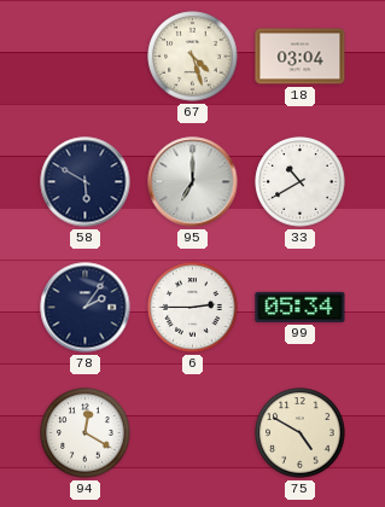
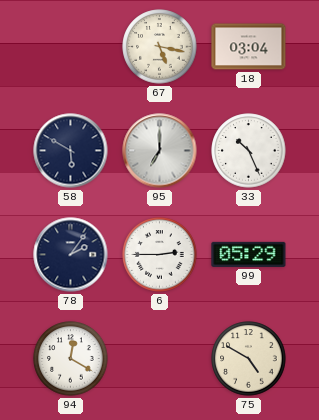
67: 4:27 -> 5:17
33: 10:40 -> 10:26
99: 05:34 -> 05:29
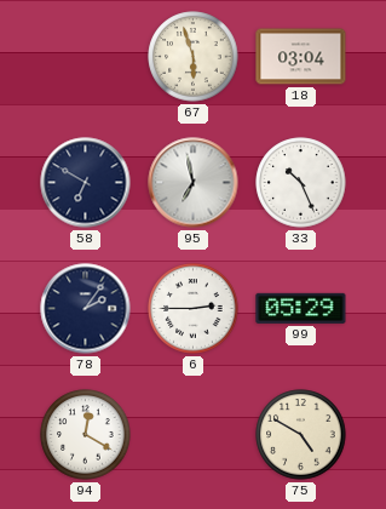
67: 5:17 -> 5:57
58: 5:50 -> 6:50
95: 7:00 -> 6:58
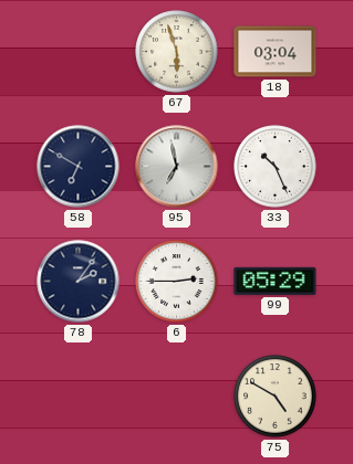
94: 12:20 -> none
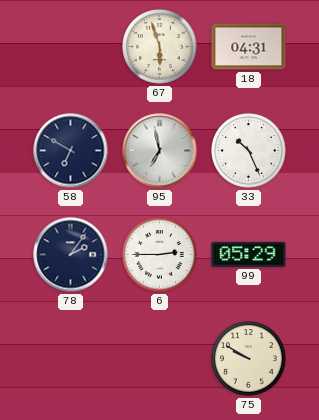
18: 03:04 -> 04:31
75: 4:50 -> 9:50
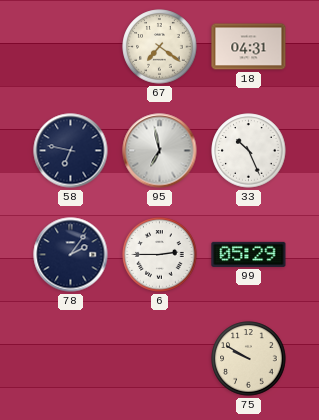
67: 5:57 -> 7:21
58: 6:50 -> 6:47
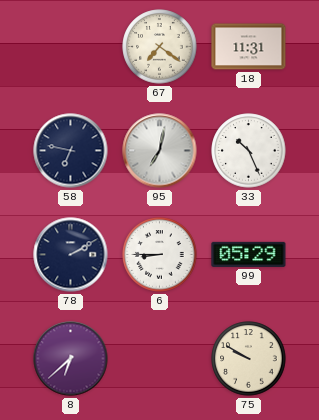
18: 04:31 -> 11:31
95: 6:58 -> 7:02
78: 2:06 -> 2:10
6: 2:45 -> 8:45
8: none -> 6:38
